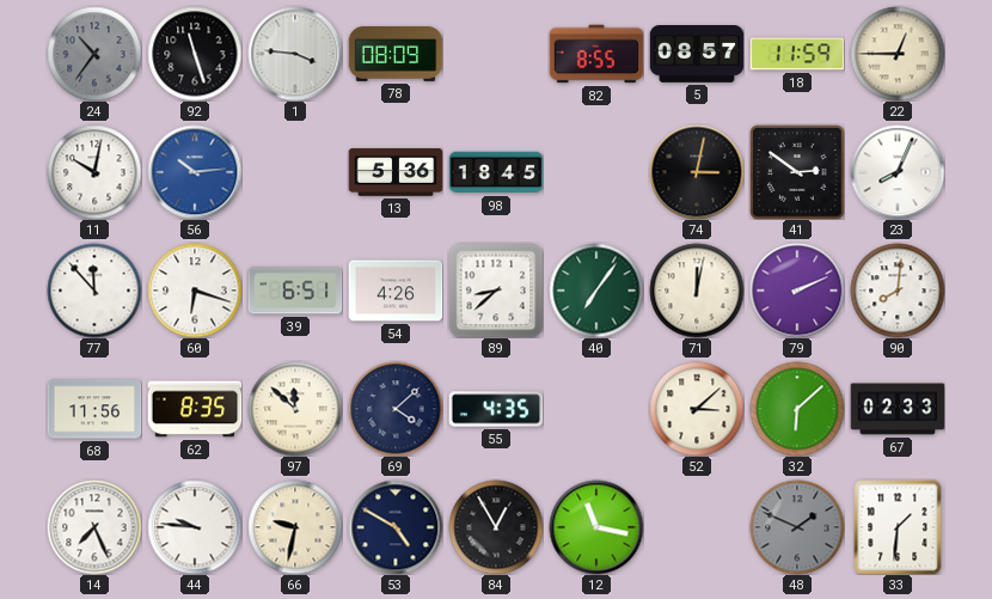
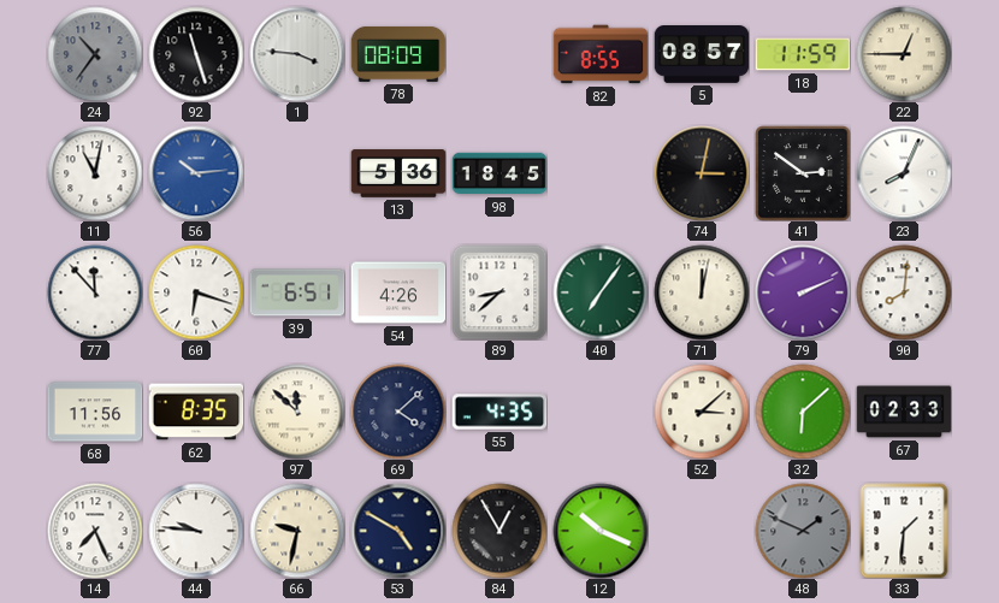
11: 10:02 -> 11:02
12: 11:17 -> 10:19
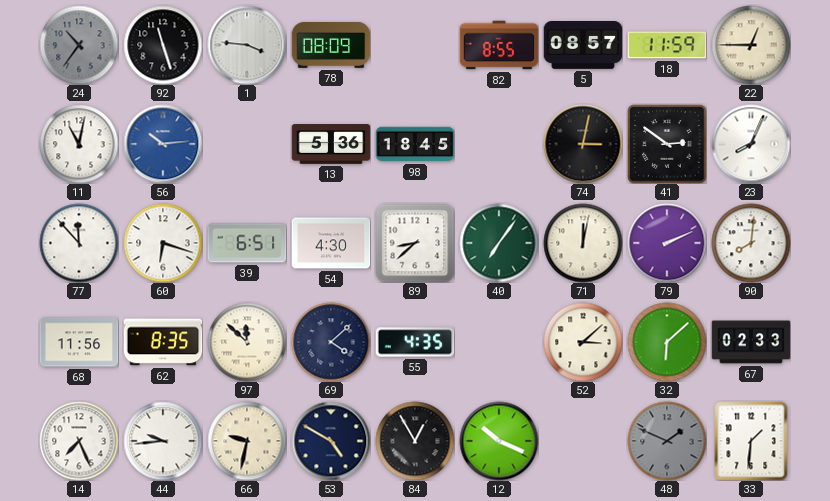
54: 4:26 -> 4:30
44: 9:46 -> 9:44
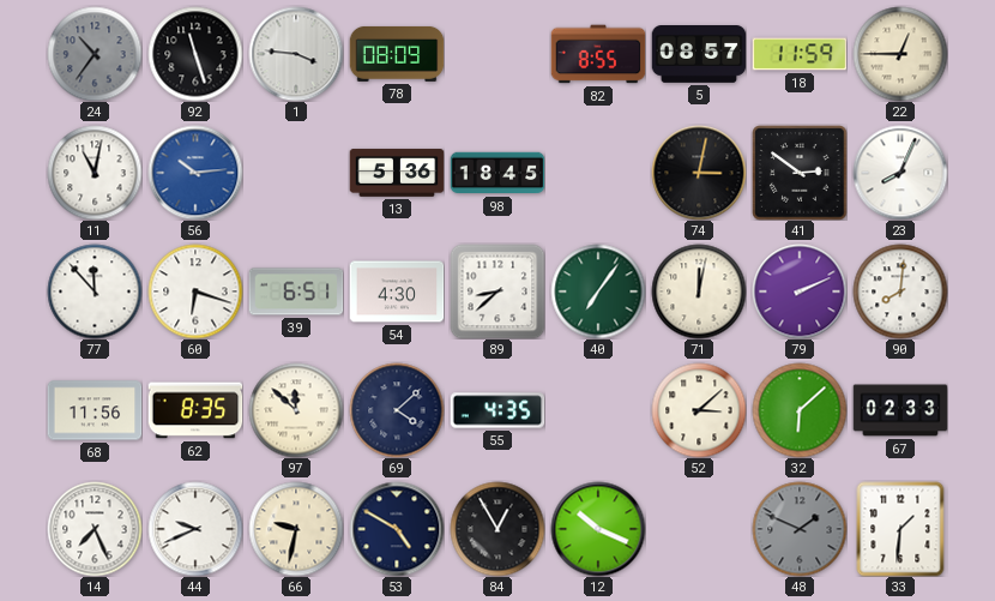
44: 9:44 -> 9:41
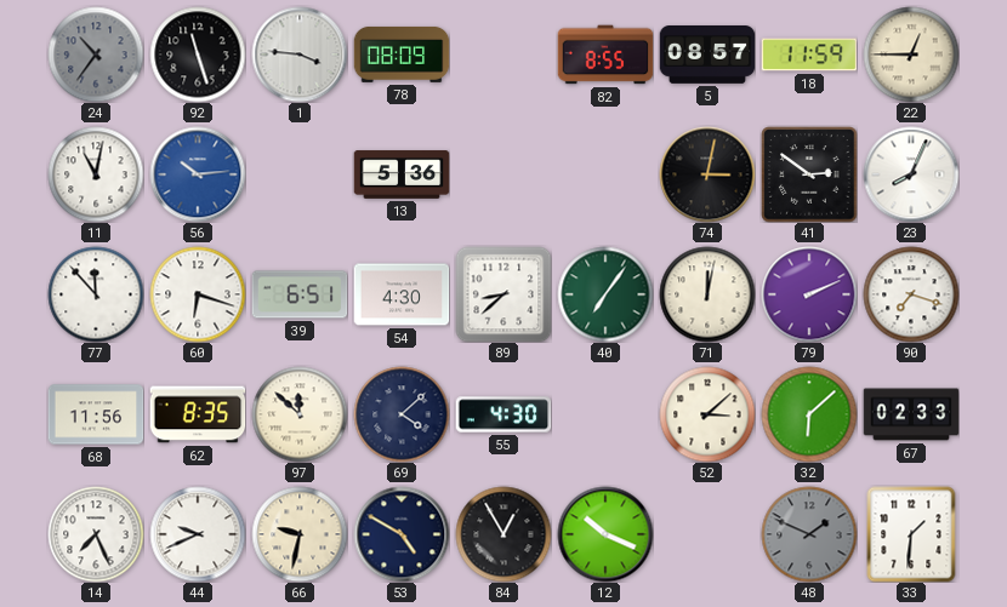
98: 18:45 -> none
90: 8:01 -> 7:18
55: 4:35 -> 4:30
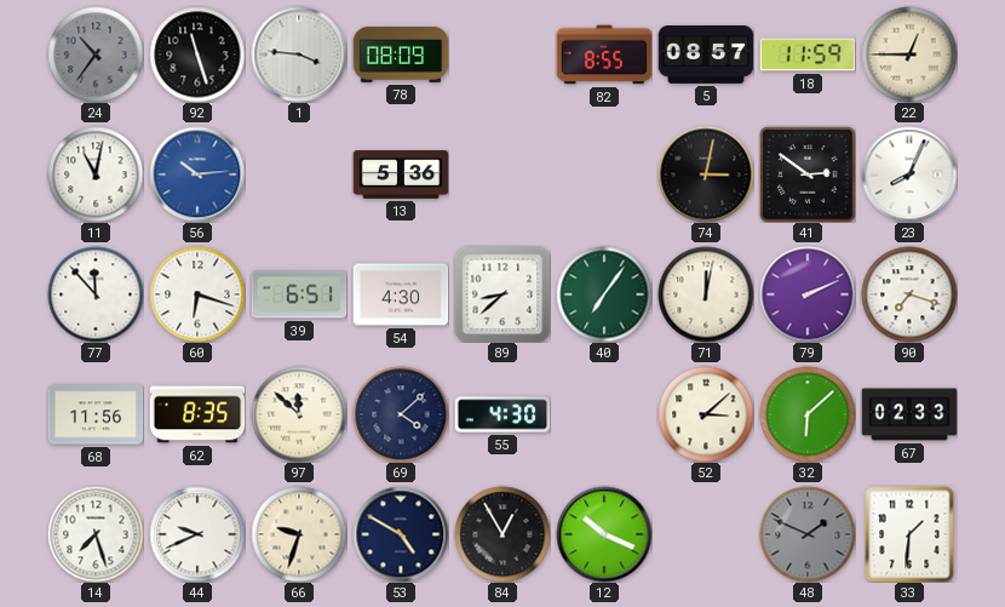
14: 7:26 -> 7:27
66: 9:32 -> 9:33
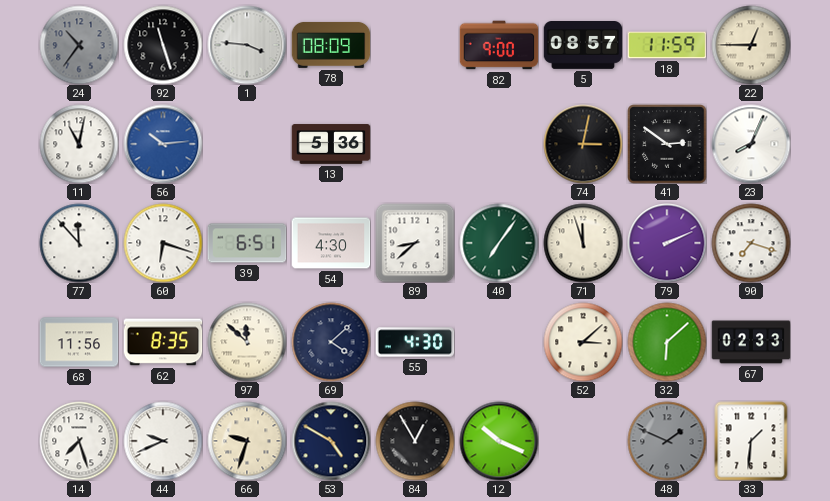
82: 8:55 -> 9:00
71: 12:02 -> 11:57
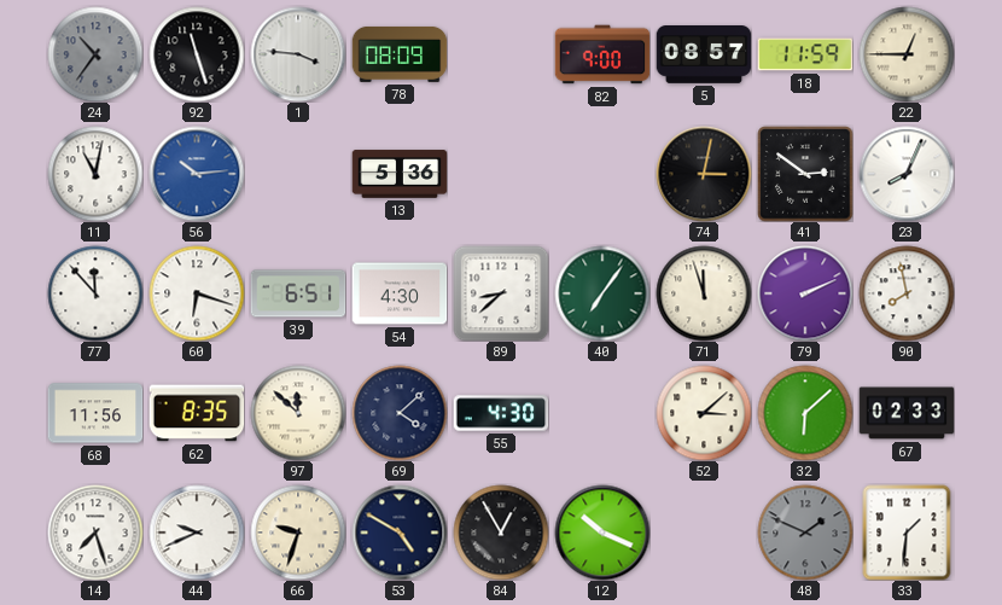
90: 7:18 -> 7:58
